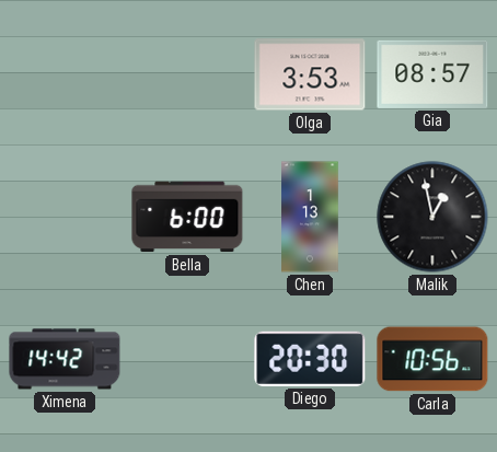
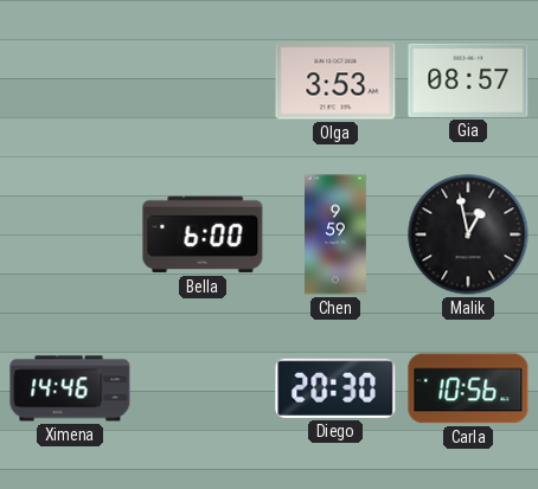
Chen: 1:13 -> 9:59
Ximena: 14:42 -> 14:46
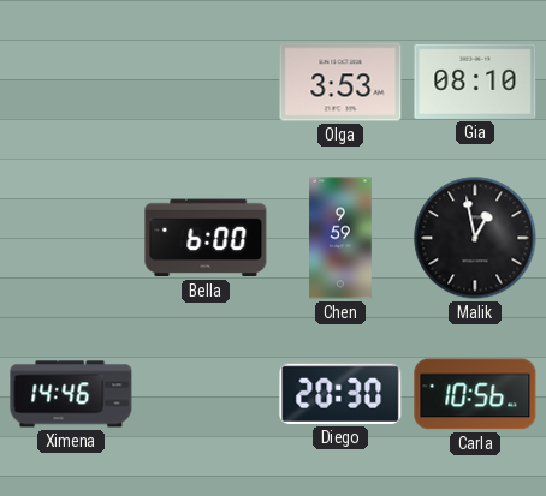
Gia: 08:57 -> 08:10
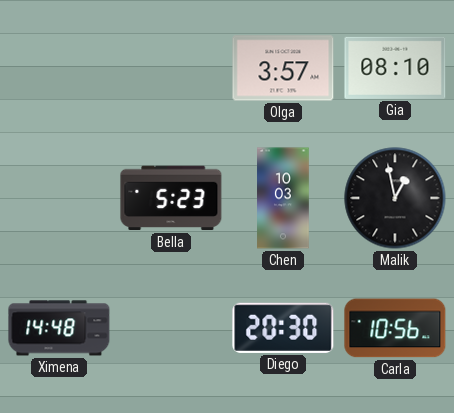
Olga: 3:53 -> 3:57
Bella: 6:00 -> 5:23
Chen: 9:59 -> 10:03
Ximena: 14:46 -> 14:48
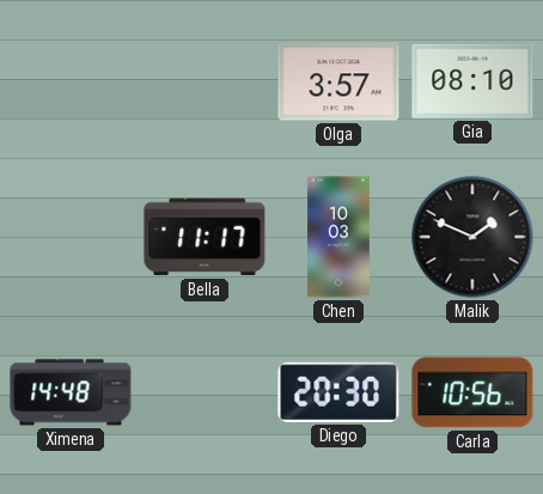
Bella: 5:23 -> 11:17
Malik: 12:58 -> 1:49
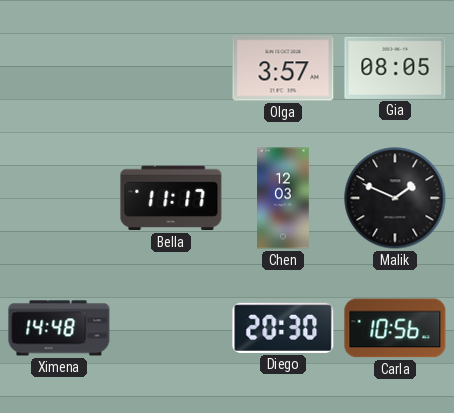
Gia: 08:10 -> 08:05
Chen: 10:03 -> 12:03
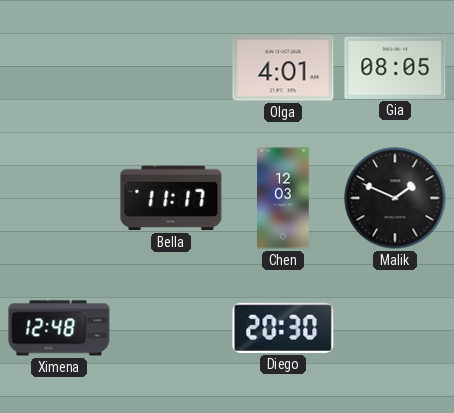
Olga: 3:57 -> 4:01
Ximena: 14:48 -> 12:48
Carla: 10:56 -> none
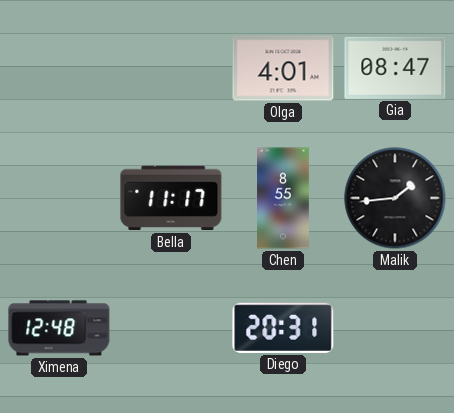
Gia: 08:05 -> 08:47
Chen: 12:03 -> 8:55
Malik: 1:49 -> 1:44
Diego: 20:30 -> 20:31
